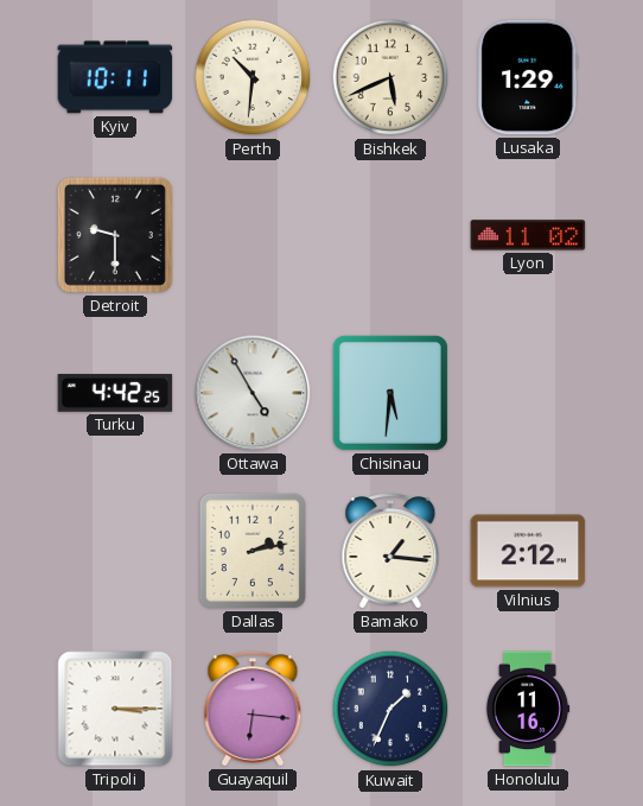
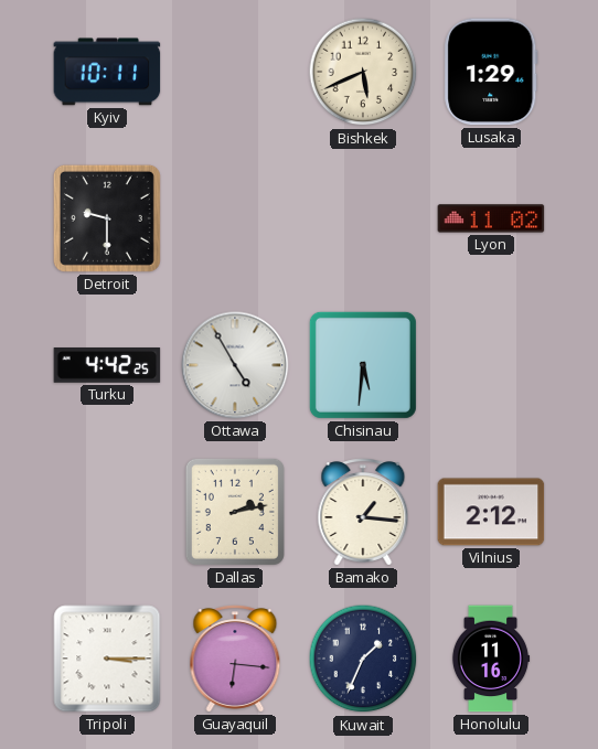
Perth: 10:31 -> none
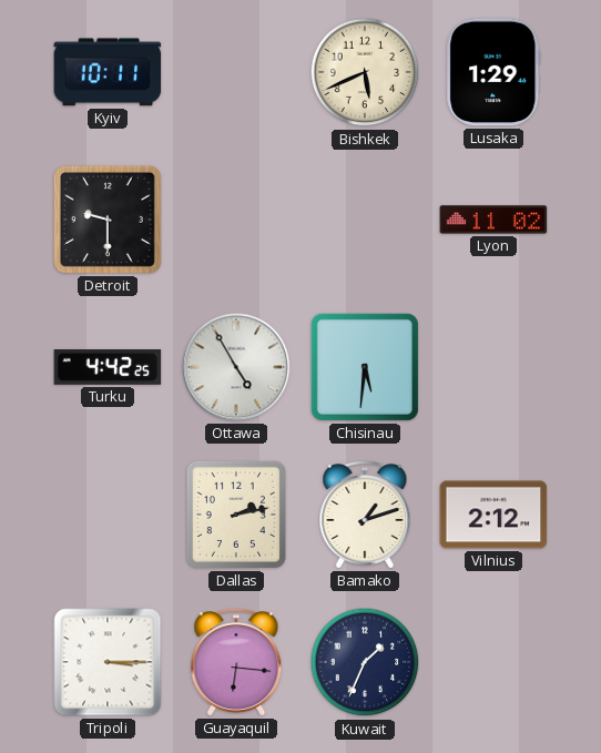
Bamako: 1:16 -> 1:12
Honolulu: 11:16 -> none
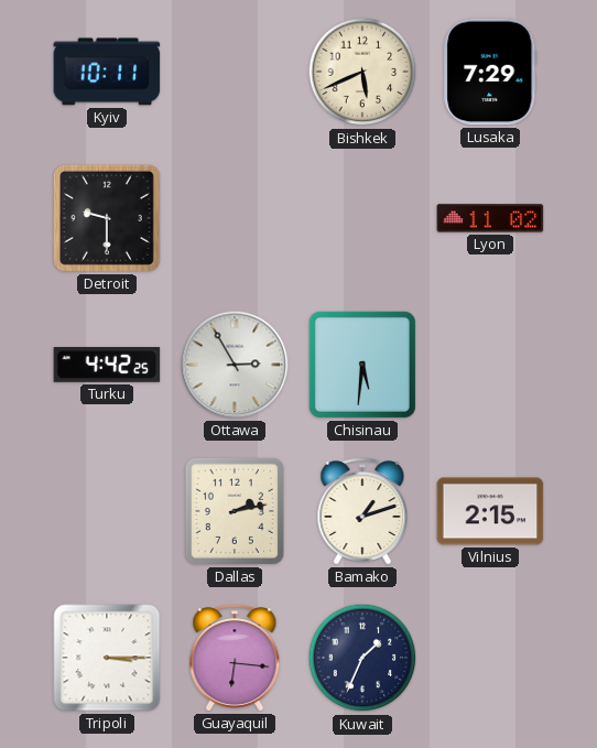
Lusaka: 1:29 -> 7:29
Ottawa: 4:55 -> 2:55
Vilnius: 2:12 -> 2:15
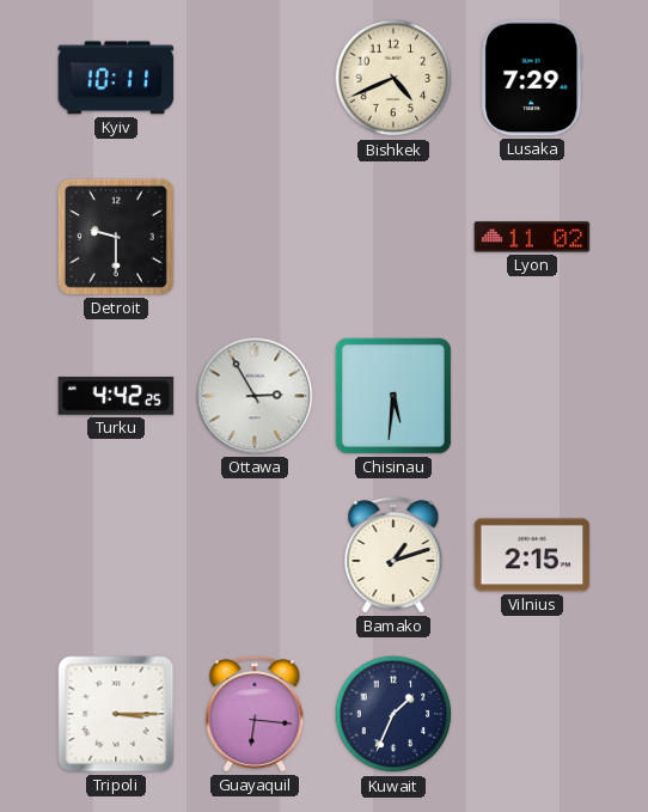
Bishkek: 5:41 -> 4:41
Dallas: 2:13 -> none
